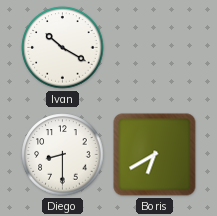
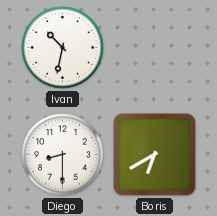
Ivan: 10:20 -> 10:32
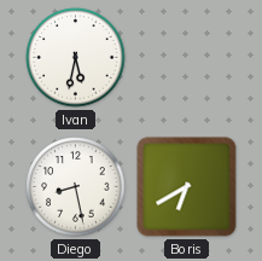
Ivan: 10:32 -> 5:32
Diego: 8:30 -> 8:28
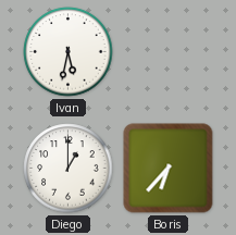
Diego: 8:28 -> 1:00
Boris: 6:40 -> 6:37
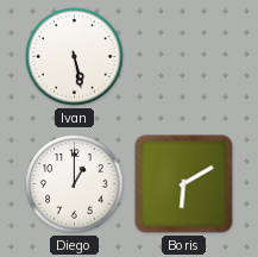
Ivan: 5:32 -> 5:28
Boris: 6:37 -> 6:10
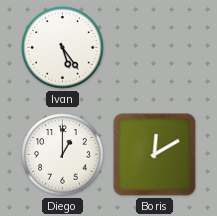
Ivan: 5:28 -> 5:24
Boris: 6:10 -> 12:10
